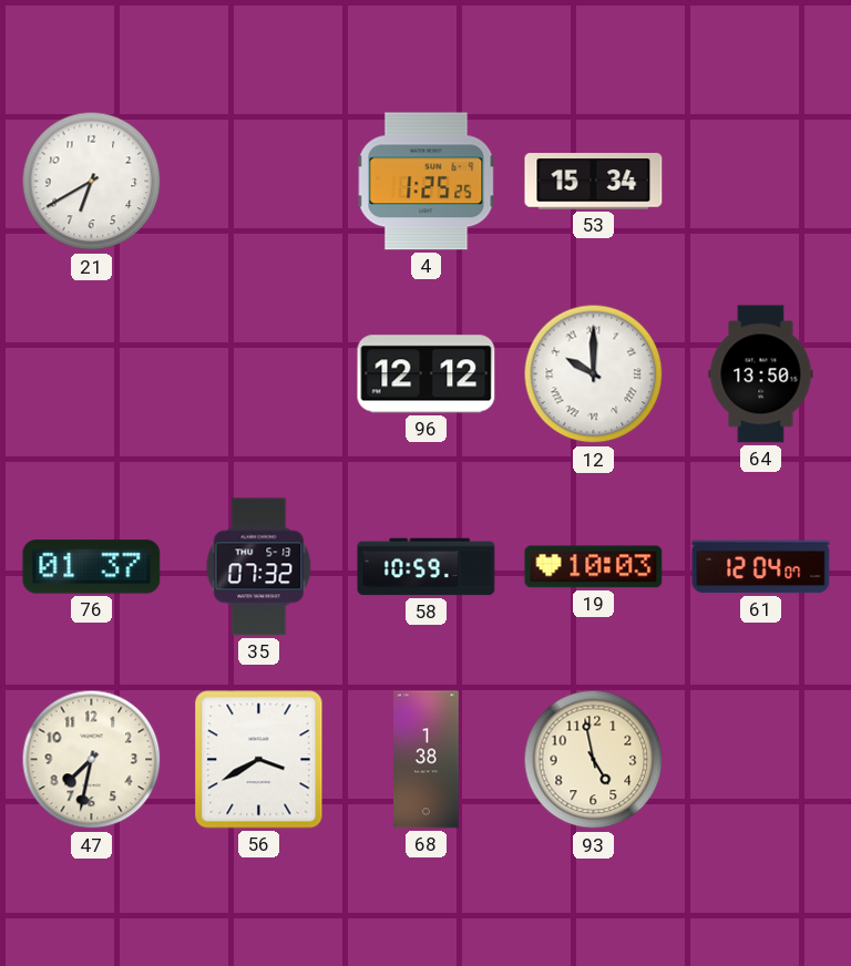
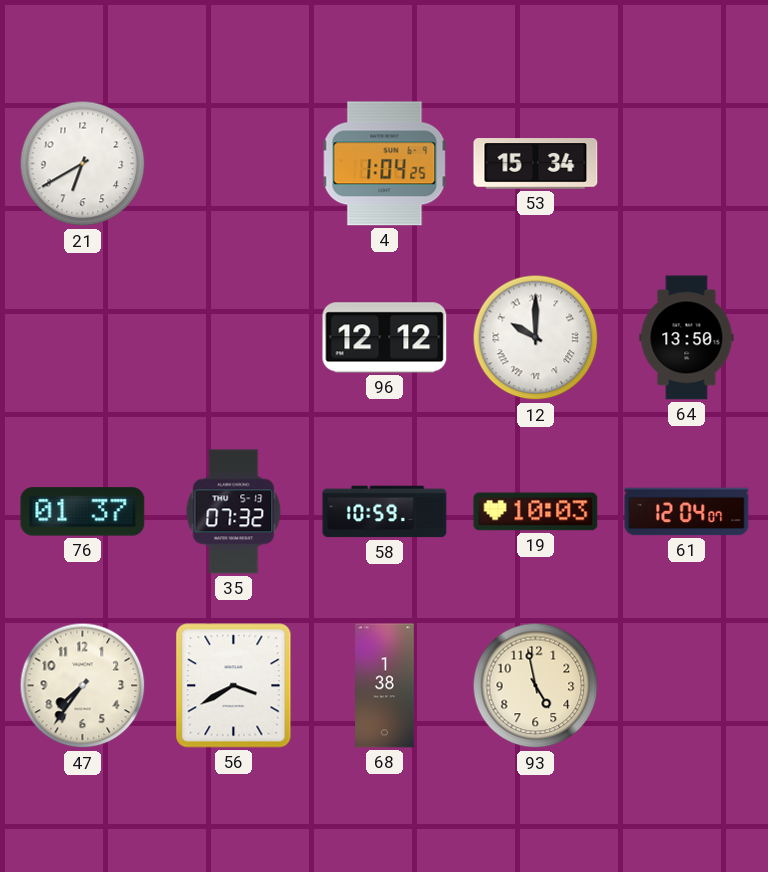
4: 1:25 -> 1:04
47: 7:32 -> 7:36
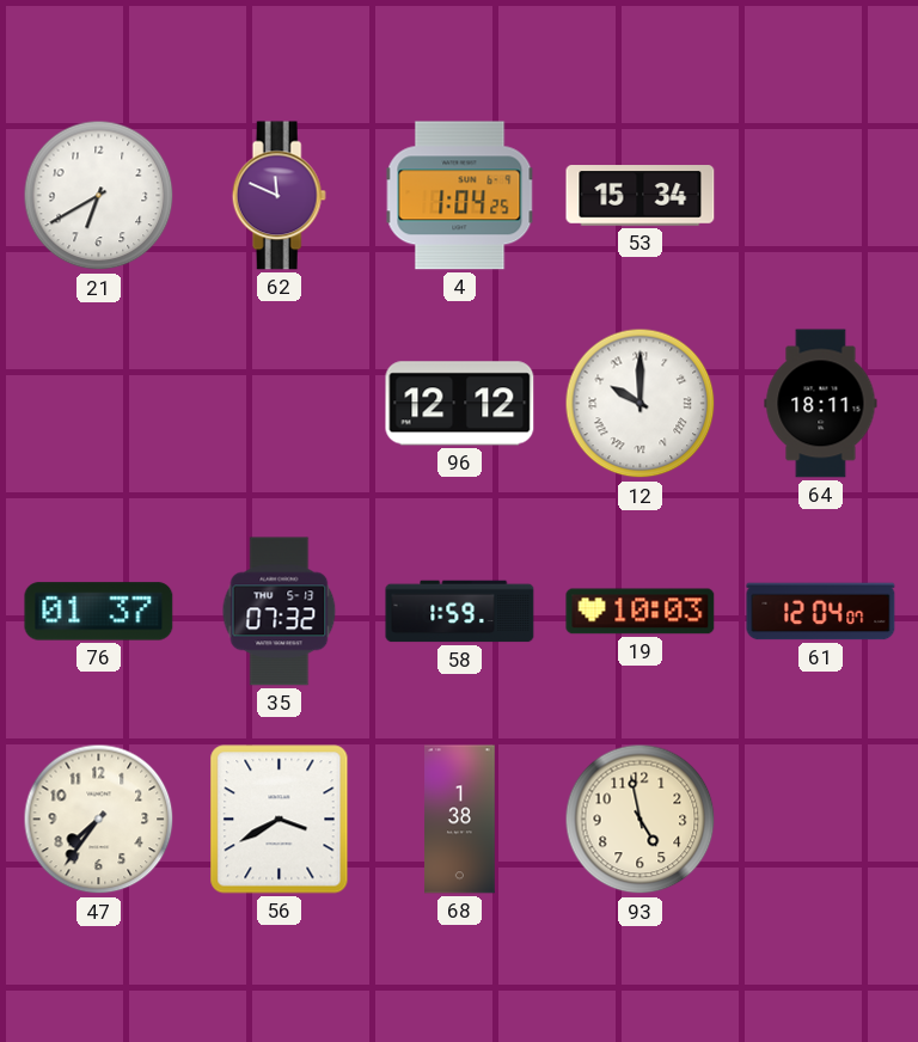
62: none -> 11:49
64: 13:50 -> 18:11
58: 10:59 -> 1:59
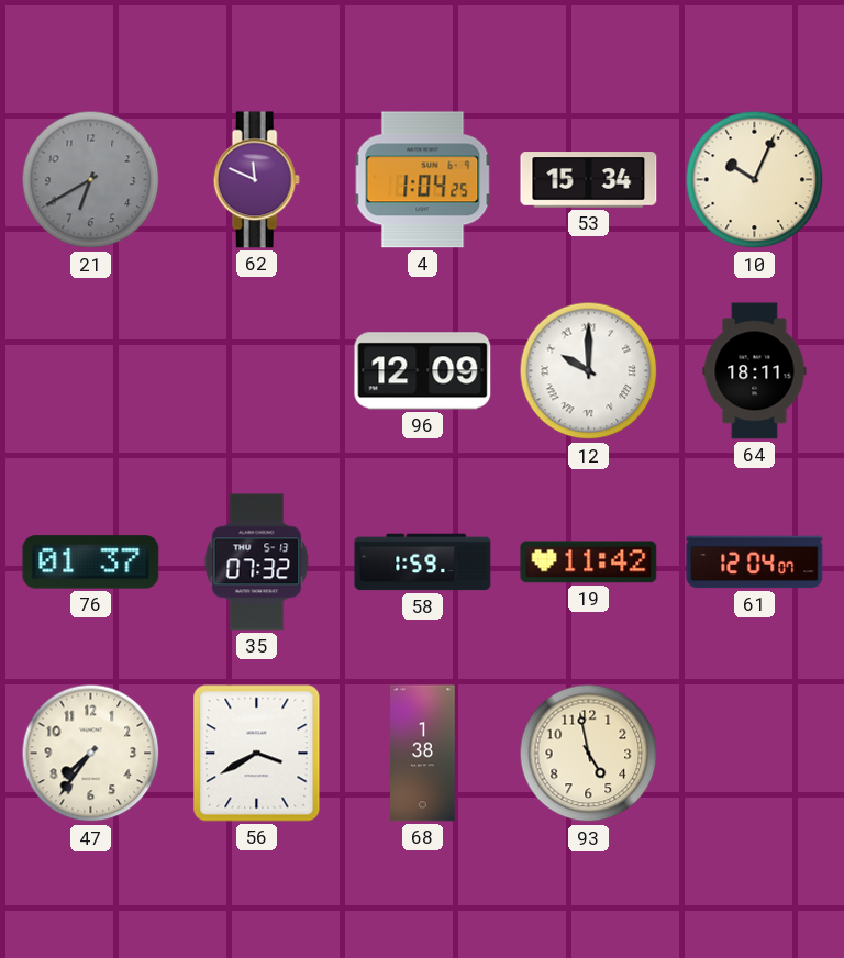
21 dial: white -> grey
10: none -> 10:04
96: 12:12 -> 12:09
19: 10:03 -> 11:42
